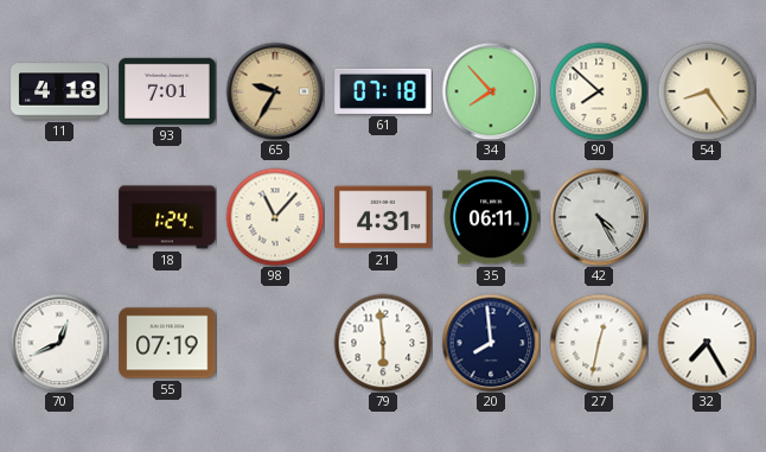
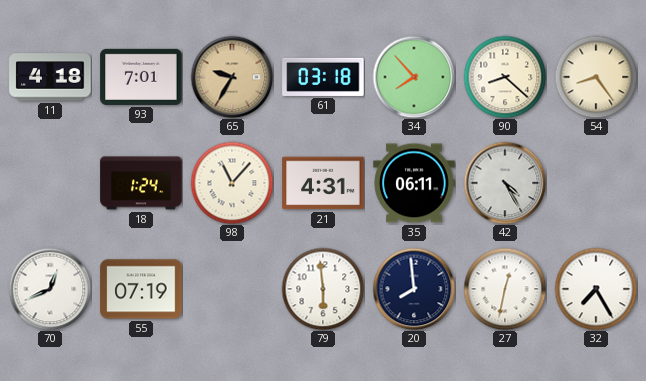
61: 07:18 -> 03:18
90: 7:52 -> 8:22
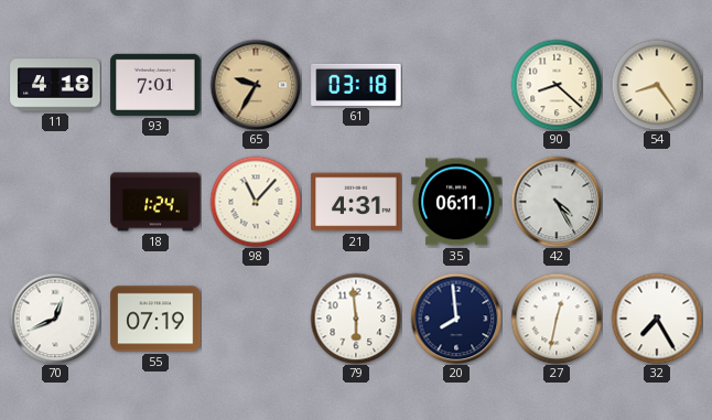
34: 7:53 -> none
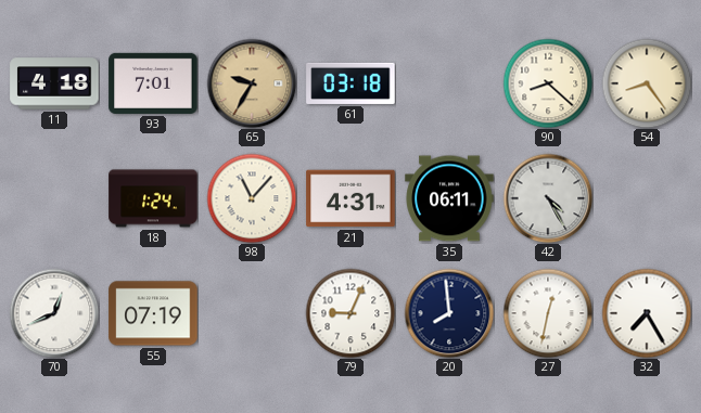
79: 5:59 -> 9:04
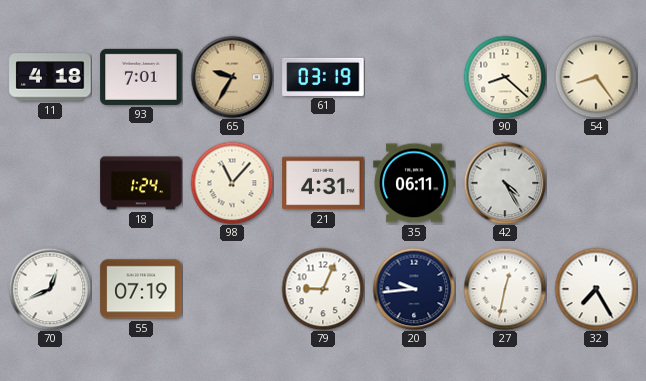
61: 03:18 -> 03:19
20: 7:59 -> 9:44
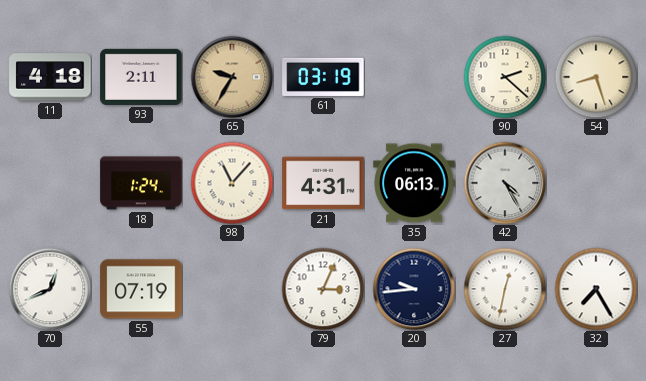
93: 7:01 -> 2:11
90: 8:22 -> 2:22
54: 8:24 -> 8:27
35: 06:11 -> 06:13
79: 9:04 -> 3:04
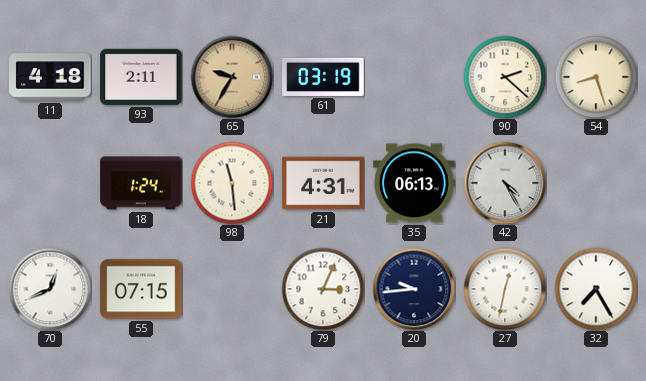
98: 11:07 -> 11:29
55: 07:19 -> 07:15
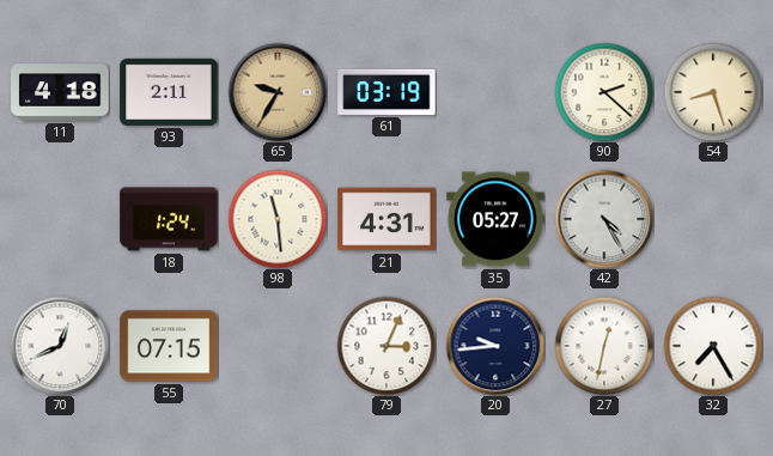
35: 06:13 -> 05:27
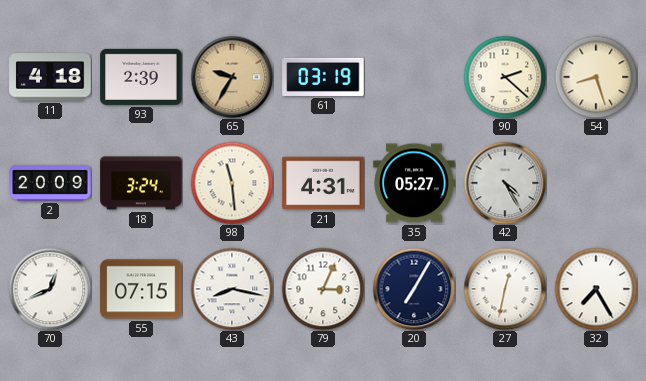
93: 2:11 -> 2:39
2: none -> 20:09
18: 1:24 -> 3:24
43: none -> 8:17
20: 9:44 -> 7:05
